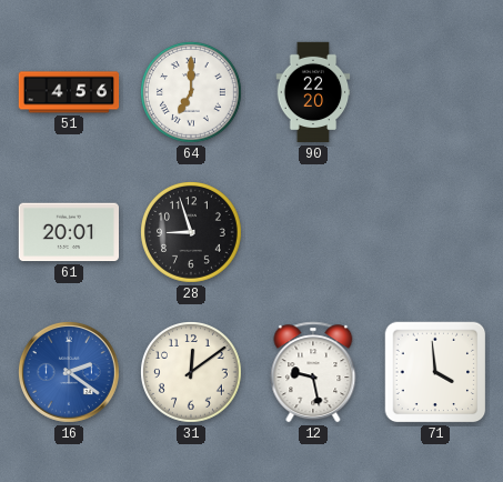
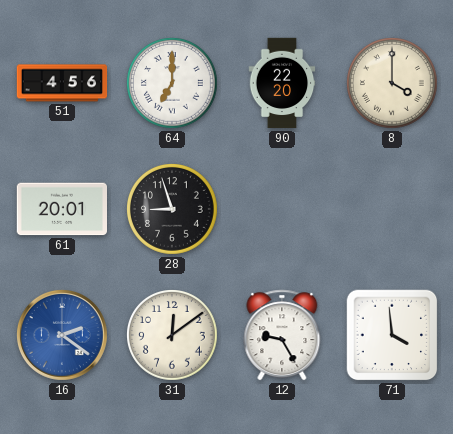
8: none -> 4:00
12: 9:28 -> 9:25
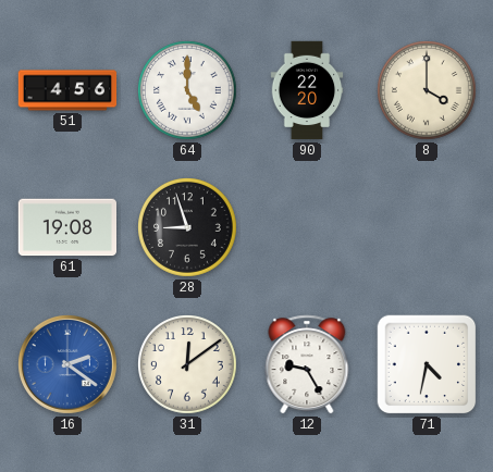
64: 7:00 -> 5:00
61: 20:01 -> 19:08
71: 3:59 -> 4:32
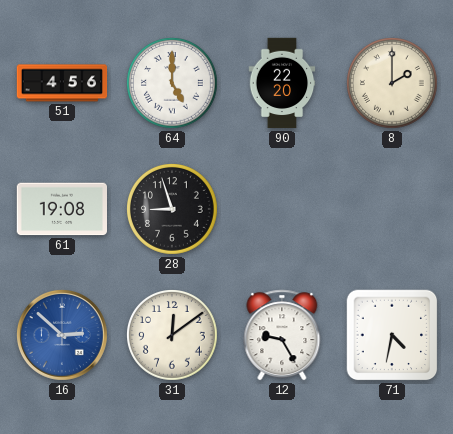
8: 4:00 -> 2:00
16: 2:21 -> 2:52
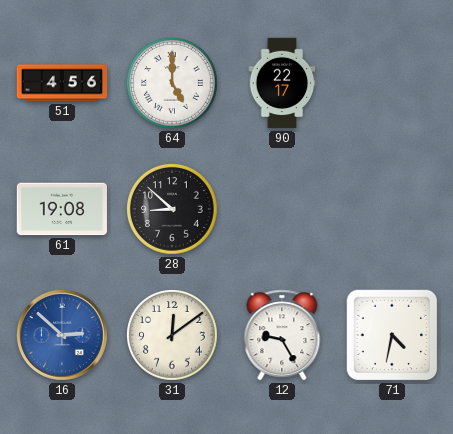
90: 22:20 -> 22:17
8: 2:00 -> none
28: 8:57 -> 8:52
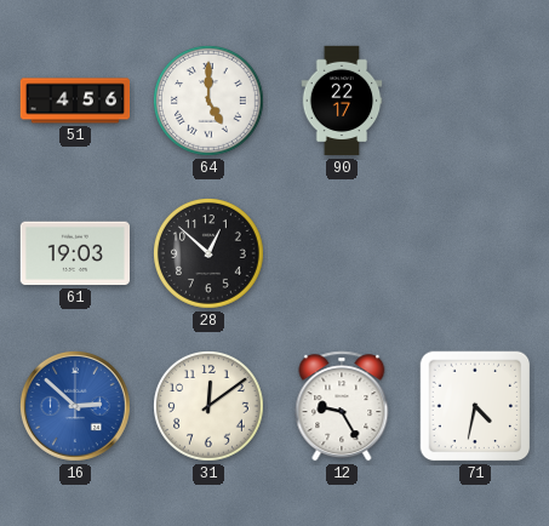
61: 19:08 -> 19:03
28: 8:52 -> 12:52
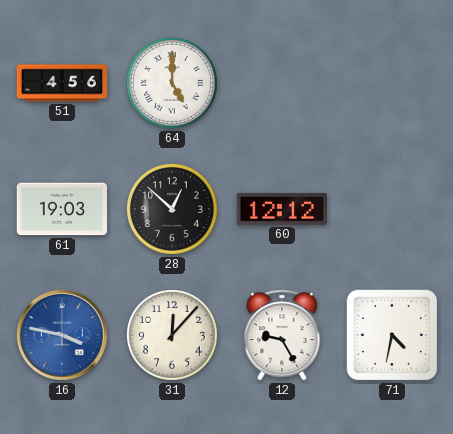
90: 22:17 -> none
60: none -> 12:12
16: 2:52 -> 3:47
31: 12:09 -> 12:07
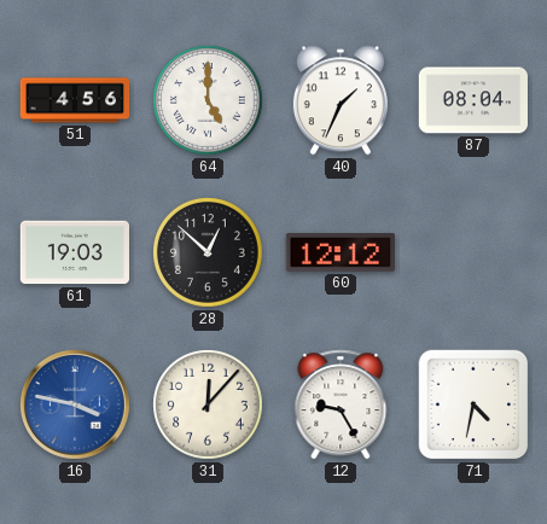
40: none -> 1:34
87: none -> 08:04
